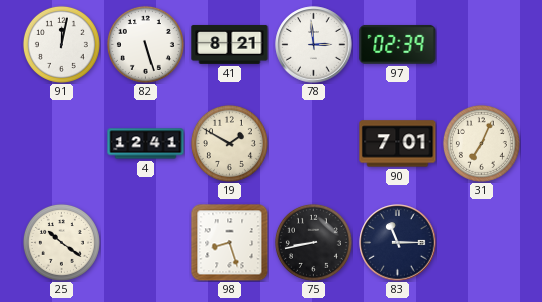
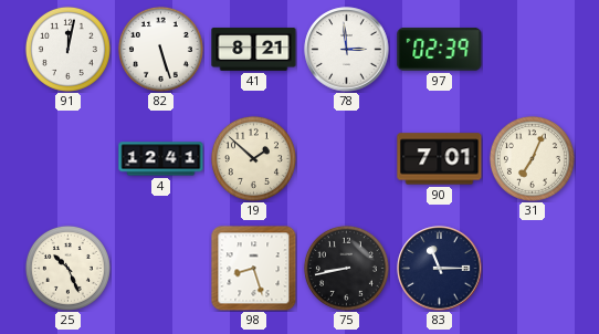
19: 1:50 -> 1:52
25: 10:21 -> 10:26
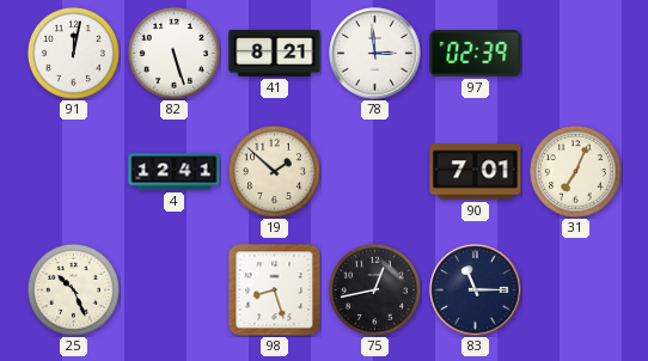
75: 8:43 -> 12:43
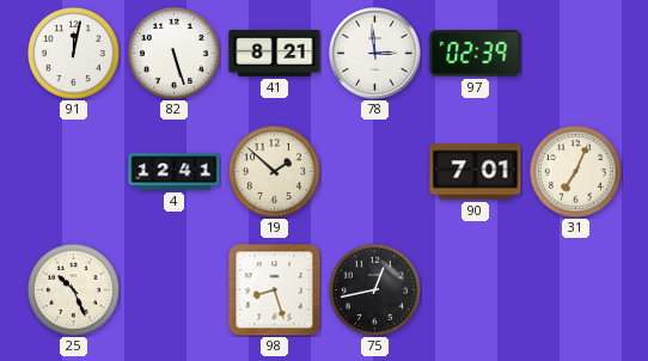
83: 11:15 -> none
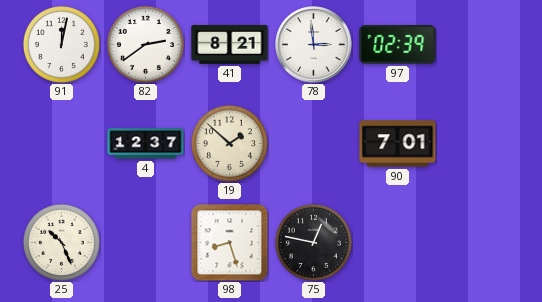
82: 5:27 -> 2:39
4: 12:41 -> 12:37
31: 7:04 -> none
75: 12:43 -> 12:47
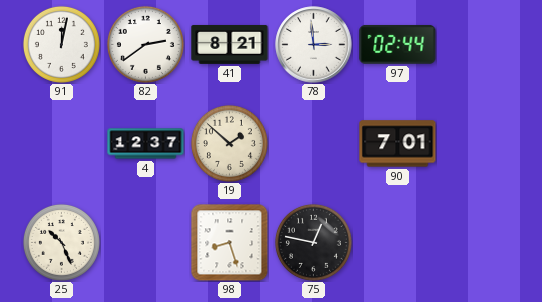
97: 02:39 -> 02:44
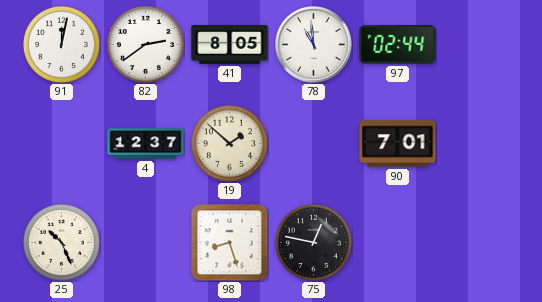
41: 8:21 -> 8:05
78: 2:59 -> 10:59
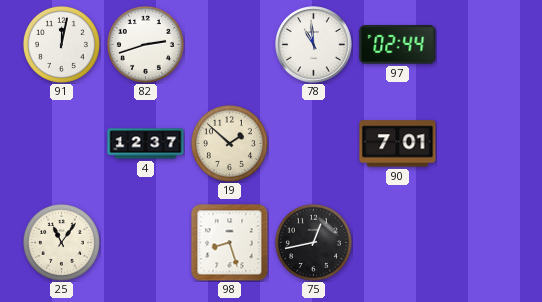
82: 2:39 -> 2:42
41: 8:05 -> none
25: 10:26 -> 11:06
75: 12:47 -> 12:43
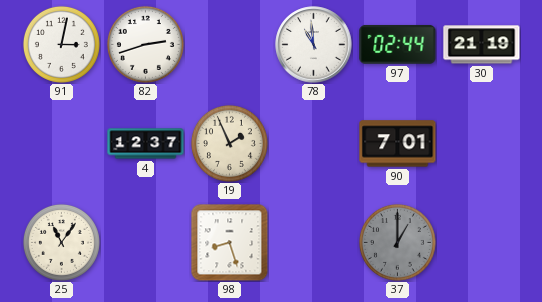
91: 12:02 -> 3:02
30: none -> 21:19
19: 1:52 -> 1:56
75: 12:43 -> none
37: none -> 1:00
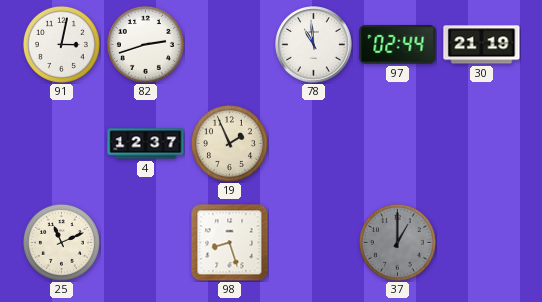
90: 7:01 -> none
25: 11:06 -> 11:11
